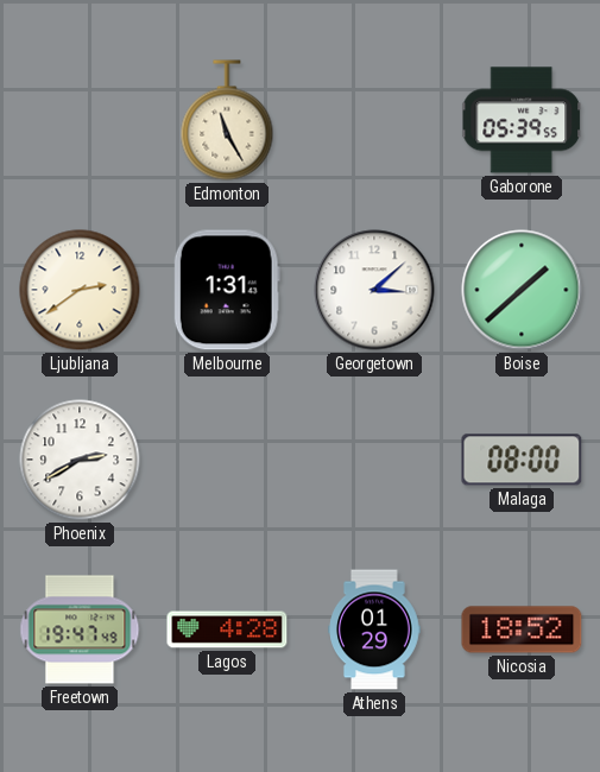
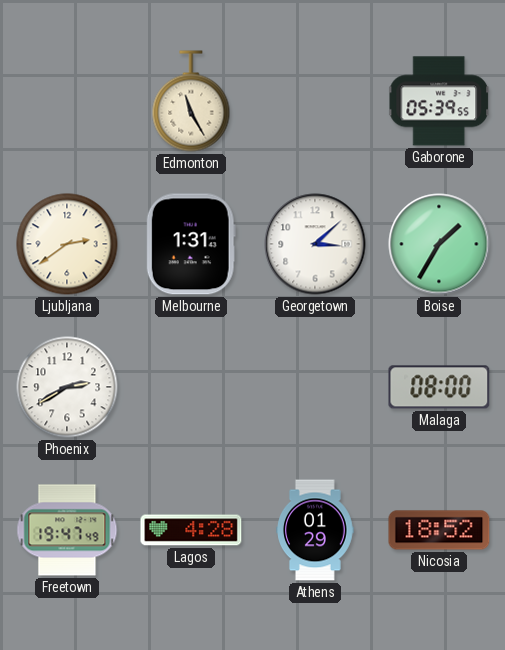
Boise: 1:38 -> 1:35
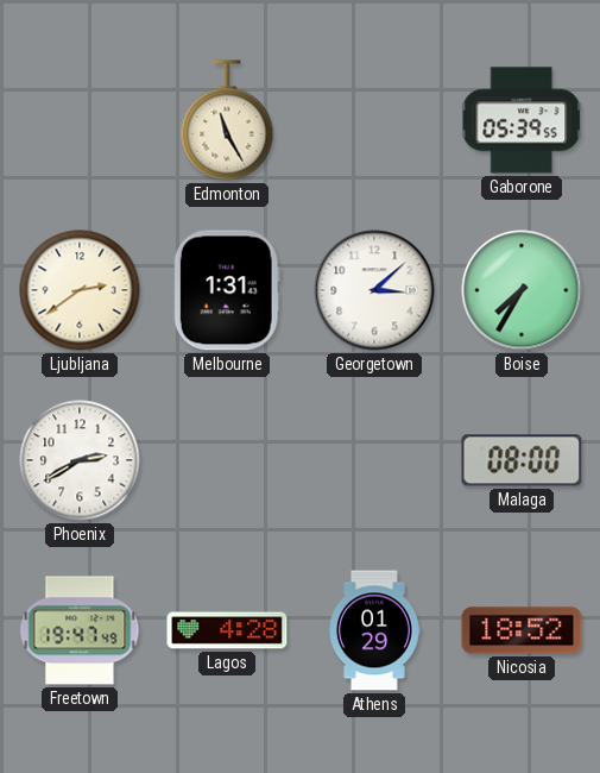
Boise: 1:35 -> 7:35
